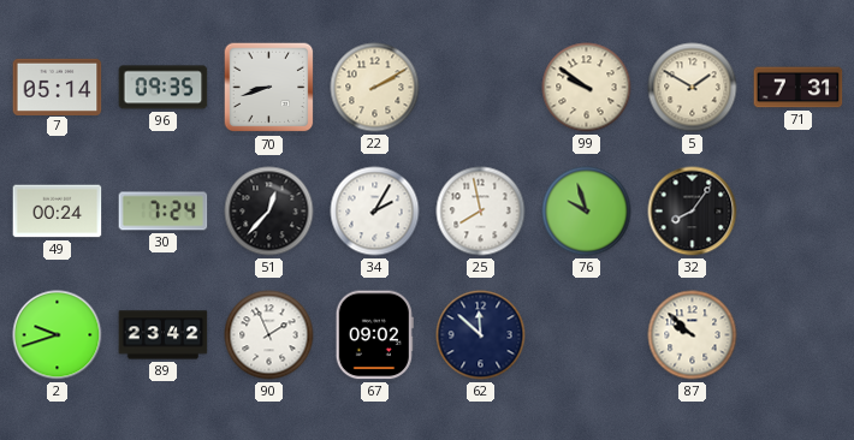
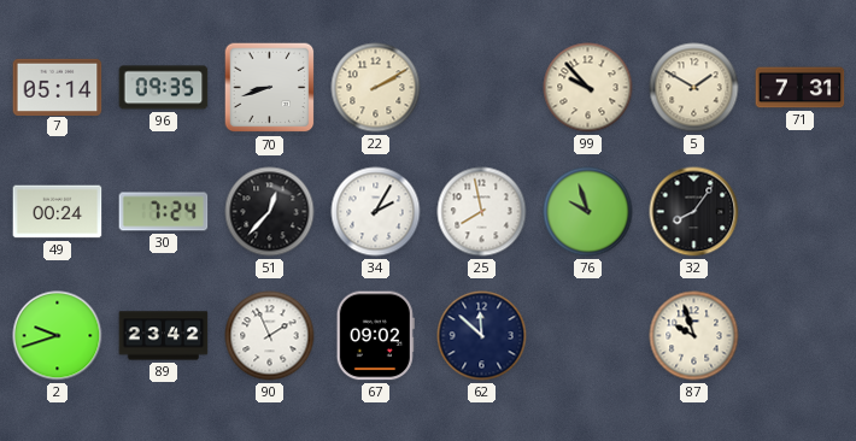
99: 9:51 -> 9:53
87: 9:52 -> 9:57
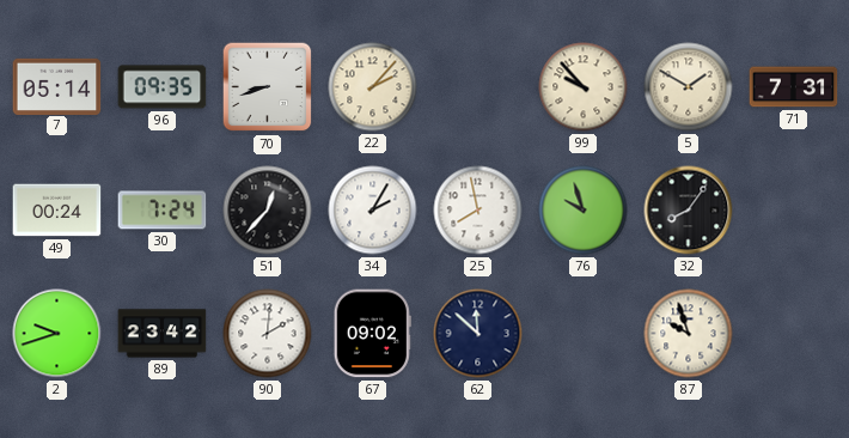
22: 2:10 -> 2:07
90: 1:56 -> 2:01
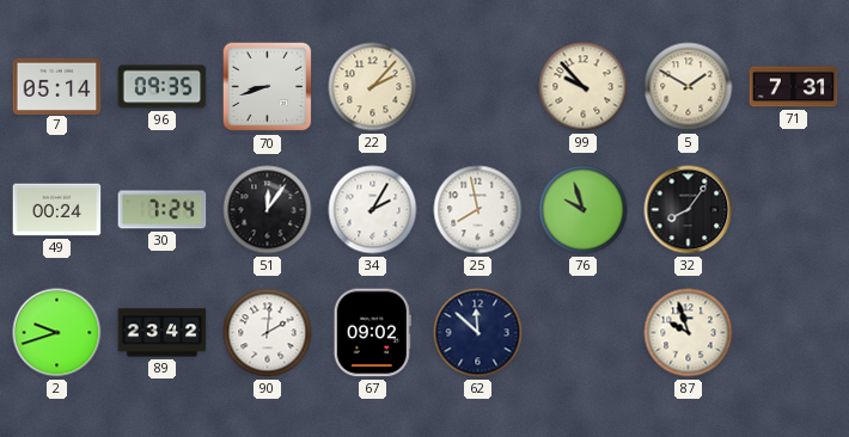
51: 12:37 -> 12:06
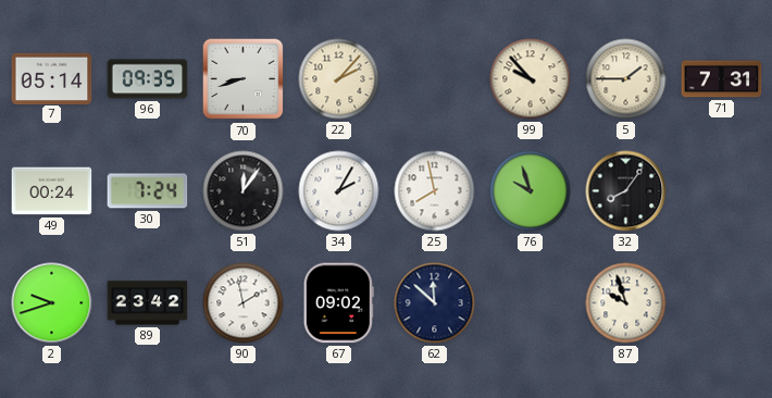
5: 1:50 -> 1:45
90: 2:01 -> 1:58
